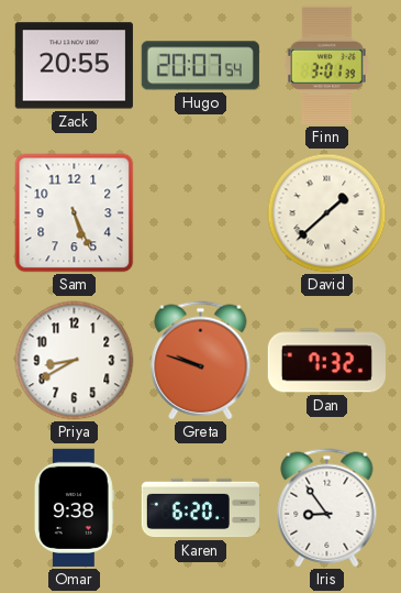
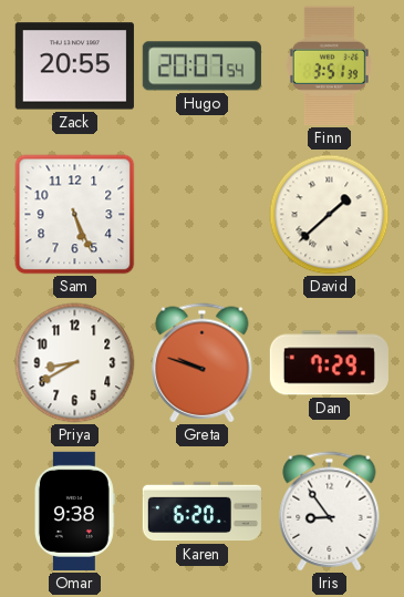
Finn: 3:01 -> 3:51
Dan: 7:32 -> 7:29
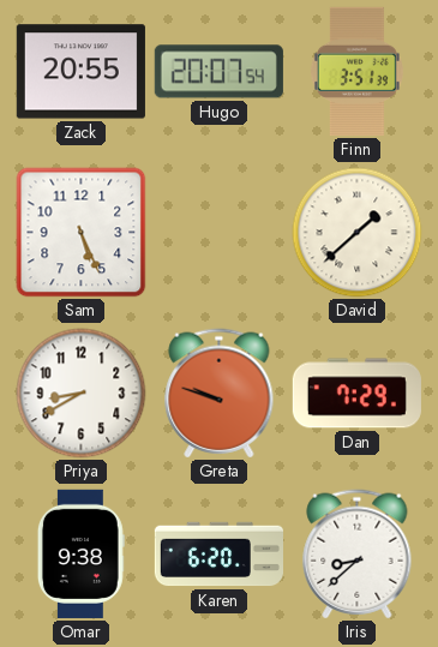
Iris: 8:54 -> 8:38
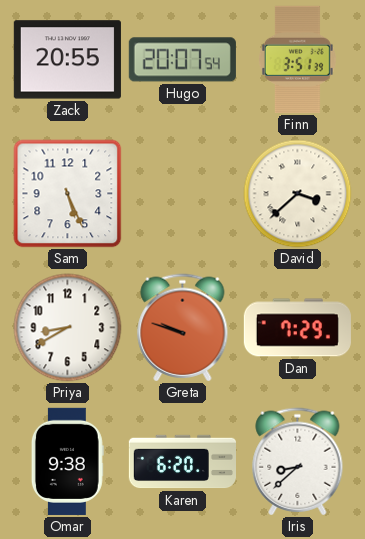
David: 1:38 -> 3:38
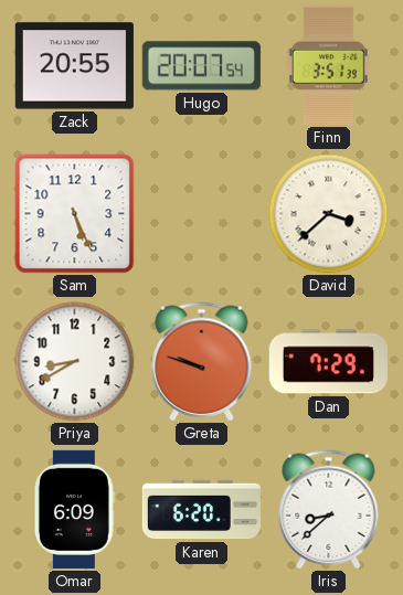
Omar: 9:38 -> 6:09
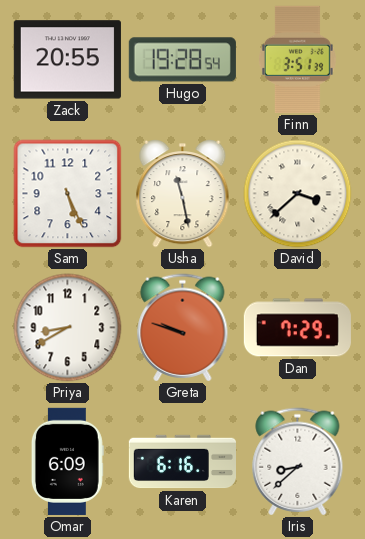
Hugo: 20:07 -> 19:28
Usha: none -> 11:28
Karen: 6:20 -> 6:16
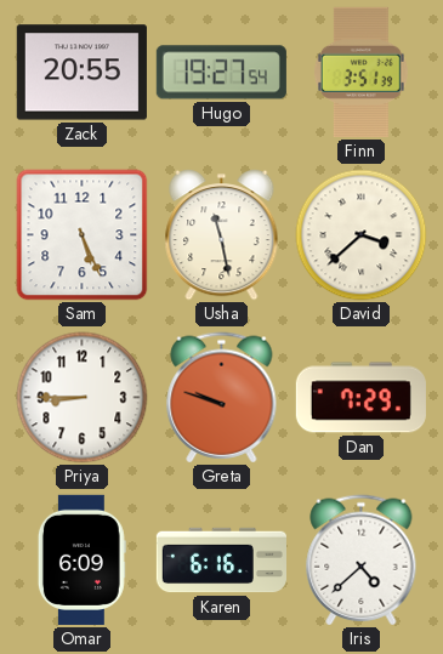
Hugo: 19:28 -> 19:27
Priya: 8:40 -> 8:45
Iris: 8:38 -> 4:38
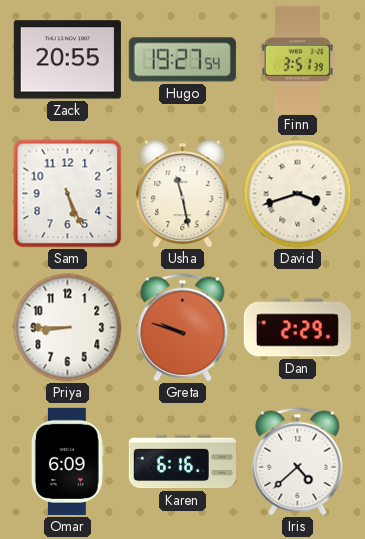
David: 3:38 -> 3:42
Dan: 7:29 -> 2:29
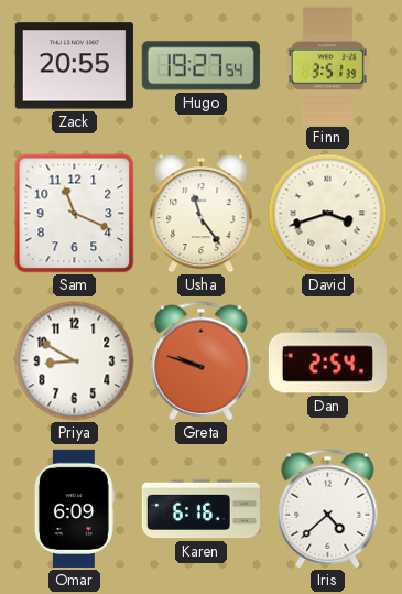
Sam: 5:26 -> 11:19
Usha: 11:28 -> 11:24
Priya: 8:45 -> 8:50
Dan: 2:29 -> 2:54
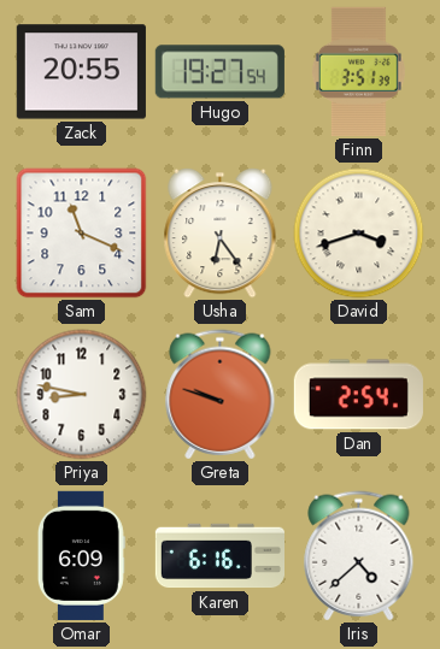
Usha: 11:24 -> 6:24
Priya: 8:50 -> 8:47
